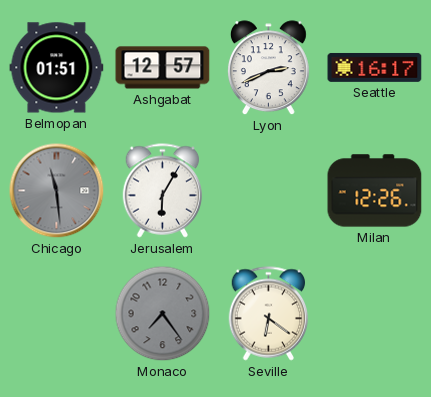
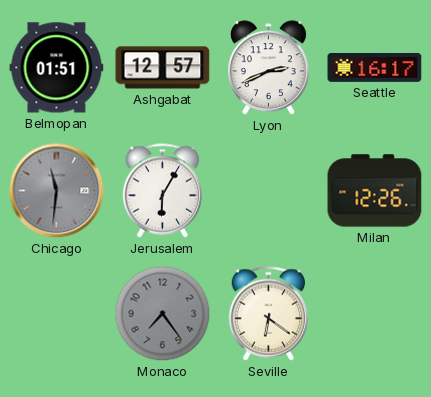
Chicago: 11:29 -> 11:31
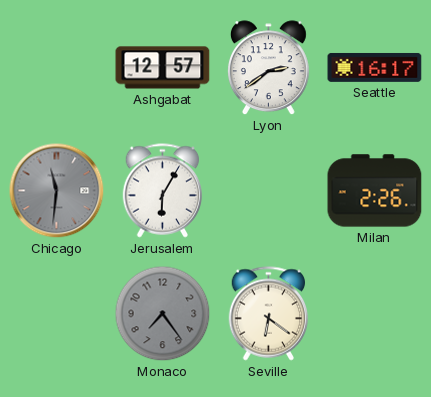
Belmopan: 01:51 -> none
Lyon: 2:41 -> 2:39
Milan: 12:26 -> 2:26
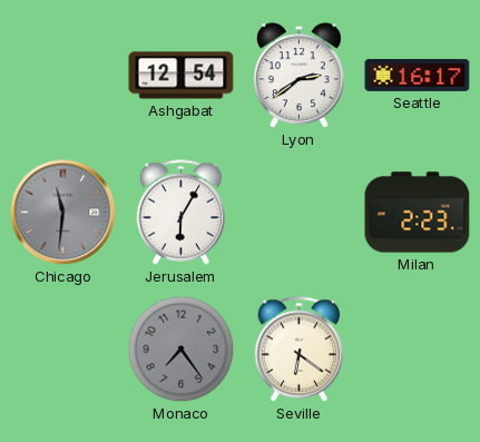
Ashgabat: 12:57 -> 12:54
Milan: 2:26 -> 2:23
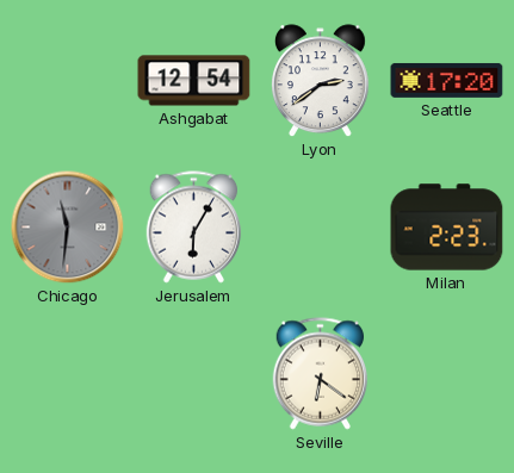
Seattle: 16:17 -> 17:20
Monaco: 7:24 -> none
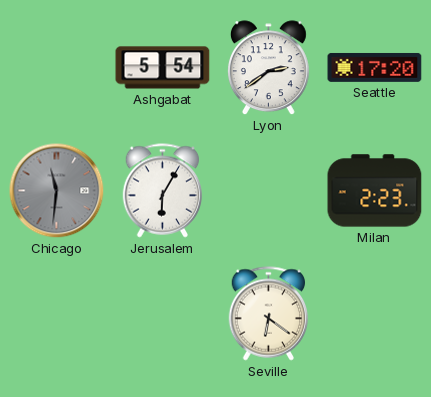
Ashgabat: 12:54 -> 5:54
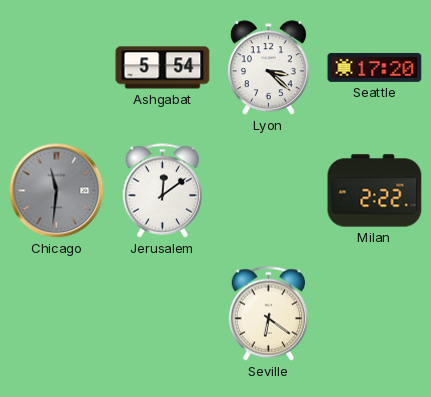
Lyon: 2:39 -> 3:22
Jerusalem: 6:05 -> 12:09
Milan: 2:23 -> 2:22
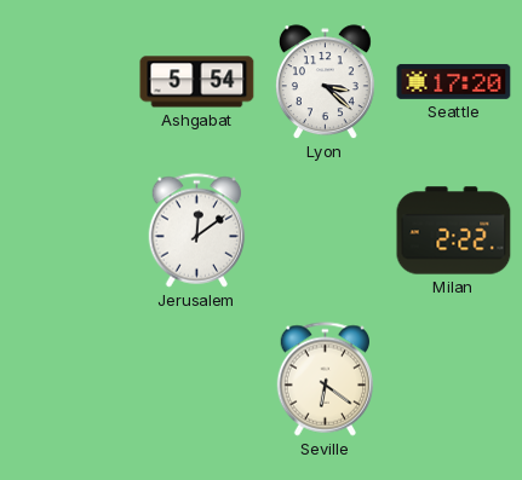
Chicago: 11:31 -> none
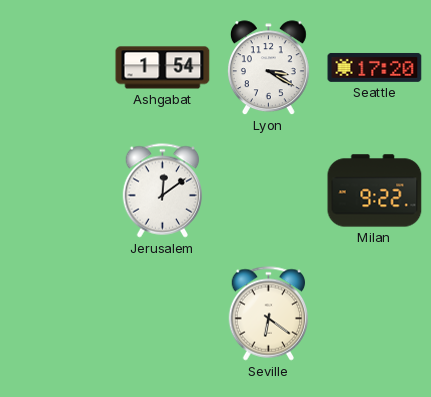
Ashgabat: 5:54 -> 1:54
Lyon: 3:22 -> 3:20
Milan: 2:22 -> 9:22
